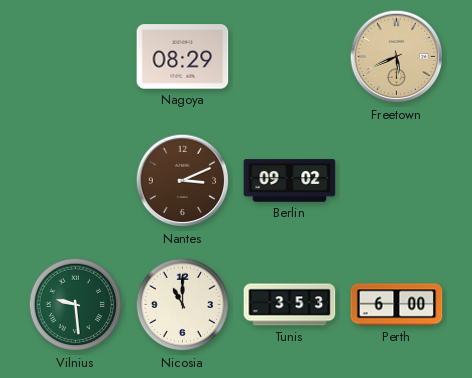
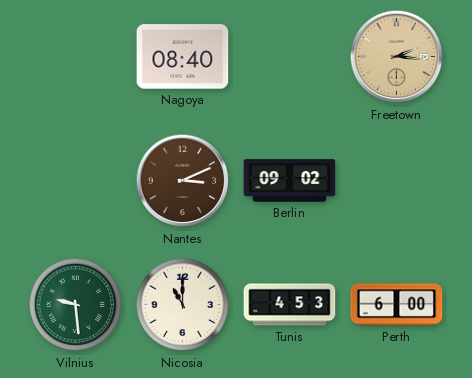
Nagoya: 08:29 -> 08:40
Freetown: 5:41 -> 2:16
Tunis: 3:53 -> 4:53
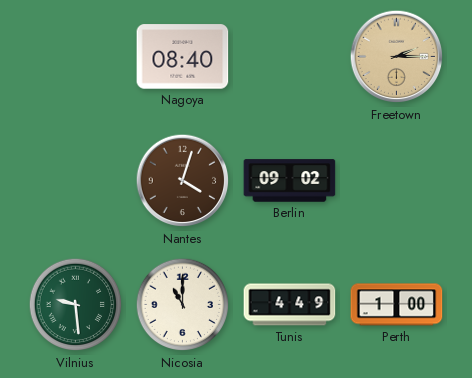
Freetown: 2:16 -> 2:15
Nantes: 3:11 -> 4:03
Tunis: 4:53 -> 4:49
Perth: 6:00 -> 1:00
